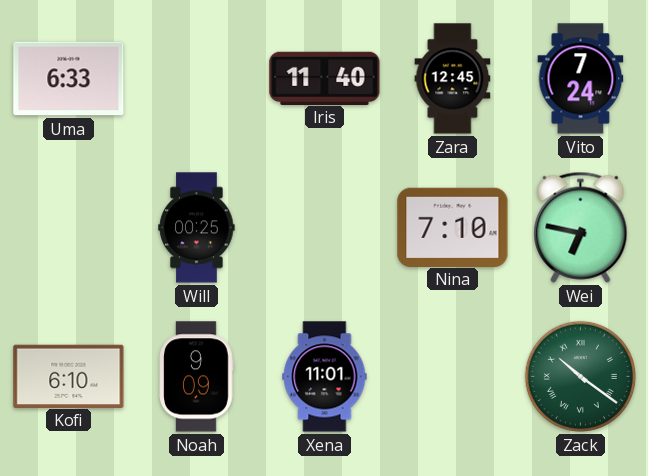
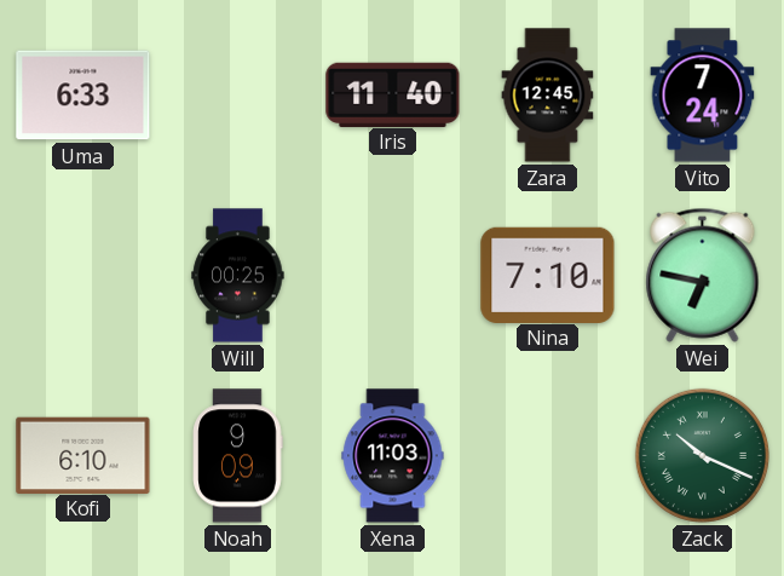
Xena: 11:01 -> 11:03
Zack: 10:21 -> 10:19
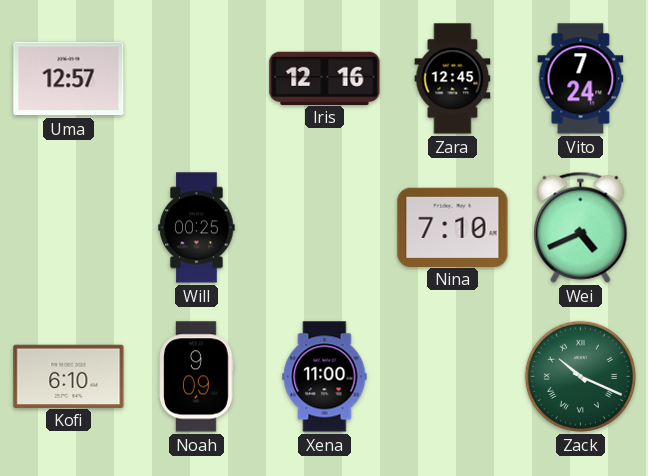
Uma: 6:33 -> 12:57
Iris: 11:40 -> 12:16
Wei: 6:47 -> 4:41
Xena: 11:03 -> 11:00
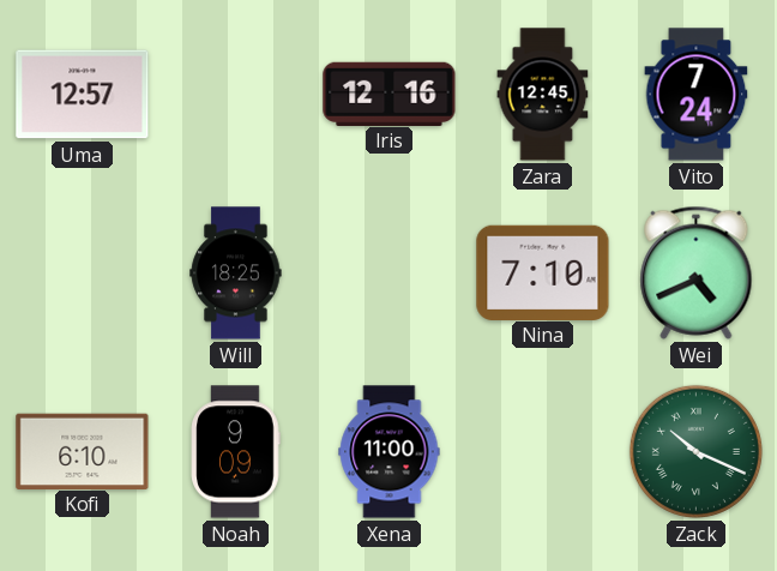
Will: 00:25 -> 18:25
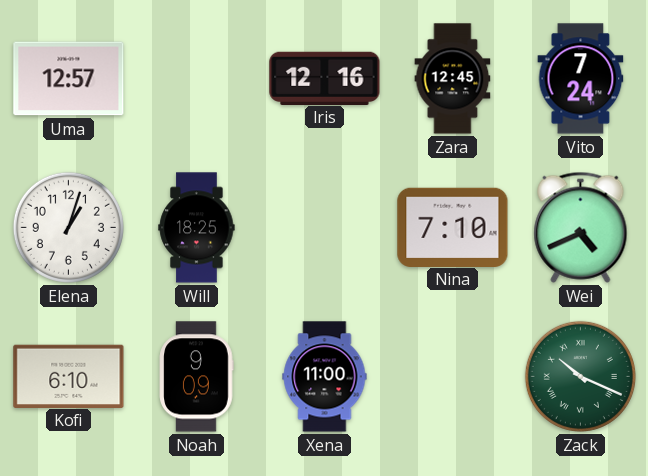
Elena: none -> 1:03
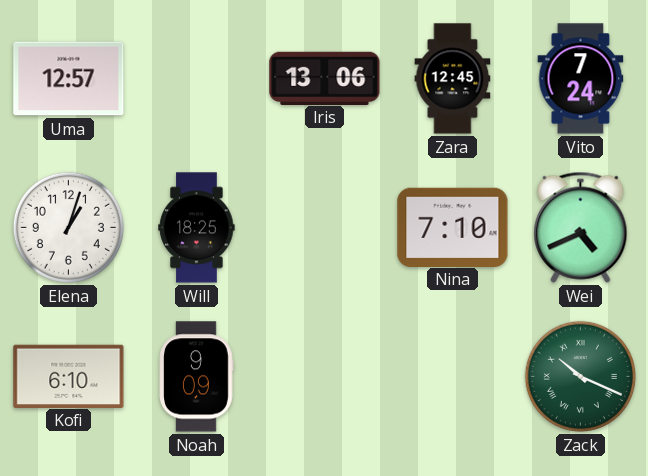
Iris: 12:16 -> 13:06
Xena: 11:00 -> none
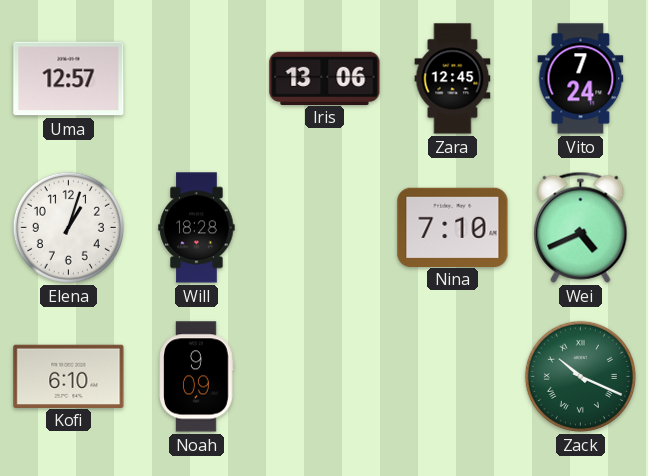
Will: 18:25 -> 18:28
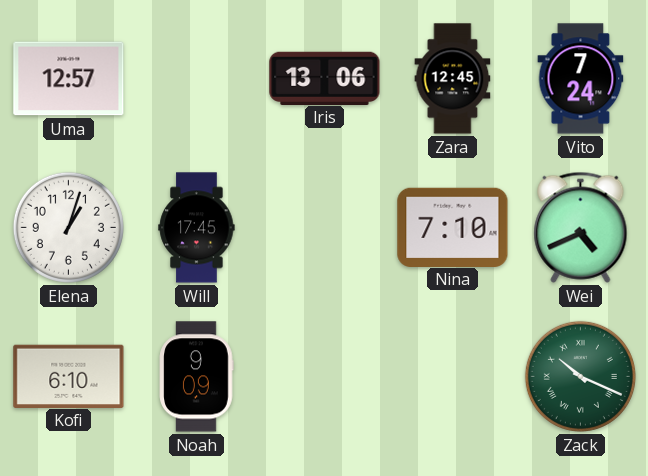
Will: 18:28 -> 17:45
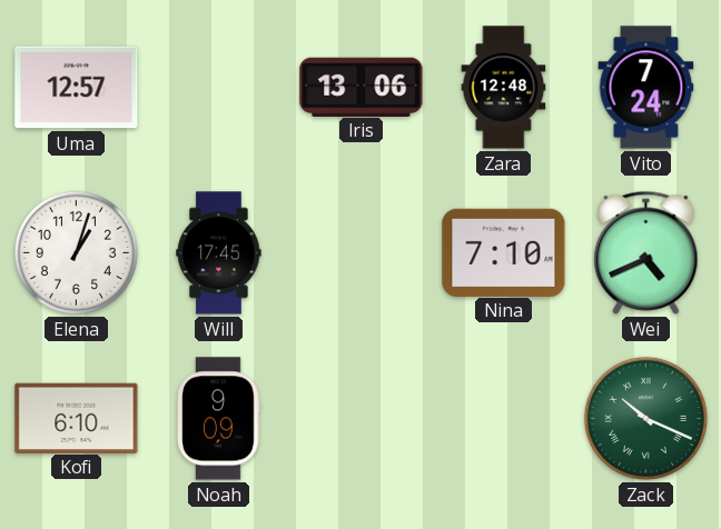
Zara: 12:45 -> 12:48
